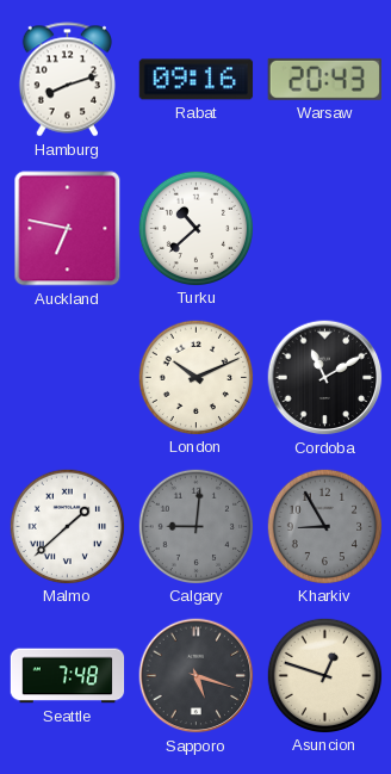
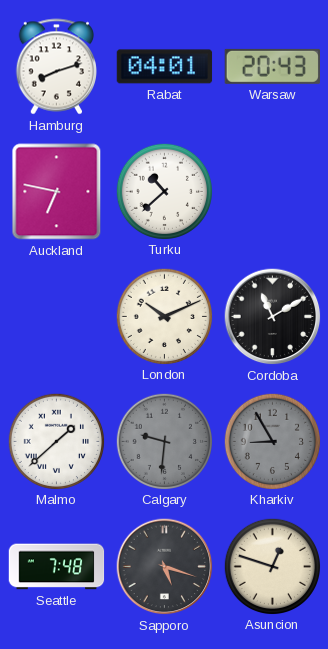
Rabat: 09:16 -> 04:01
Calgary: 9:01 -> 9:31
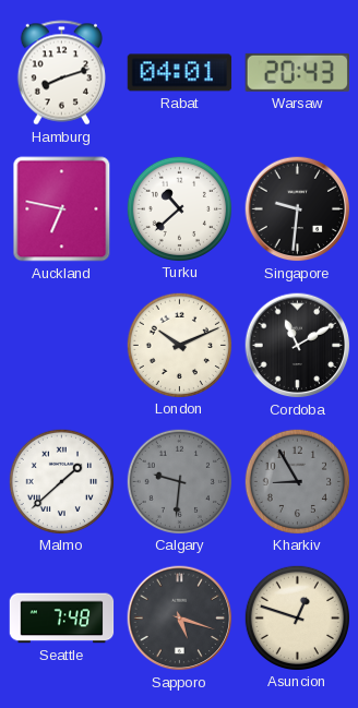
Singapore: none -> 9:31
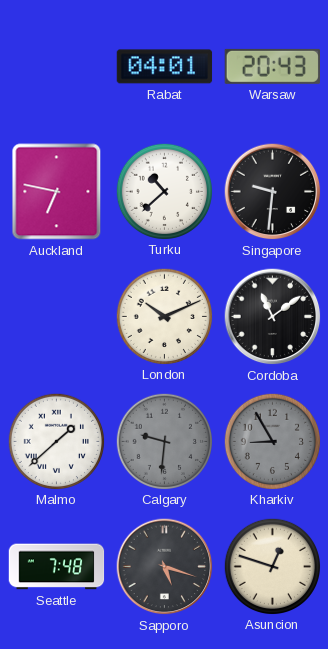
Hamburg: 8:12 -> none
Cordoba: 11:10 -> 11:09
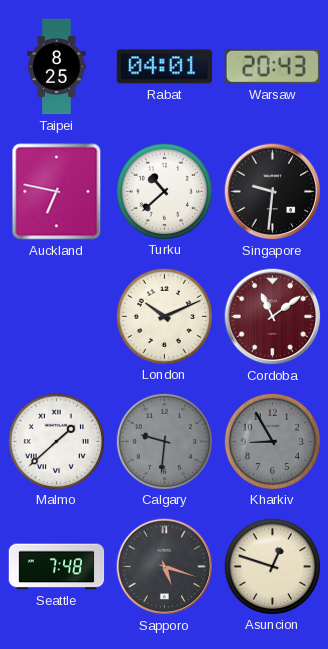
Taipei: none -> 8:25
Cordoba dial: black -> burgundy
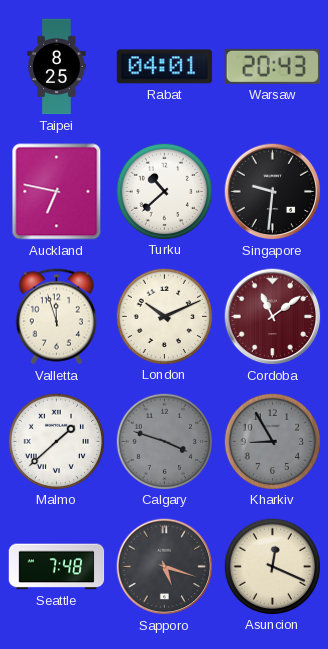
Valletta: none -> 11:57
Calgary: 9:31 -> 3:48
Asuncion: 12:48 -> 12:19
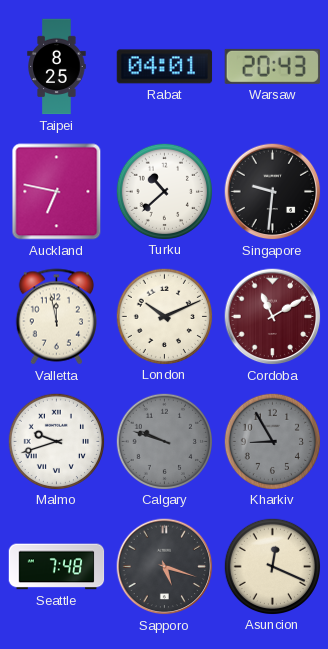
Valletta: 11:57 -> 11:58
Cordoba: 11:09 -> 11:10
Malmo: 1:38 -> 9:42
Calgary: 3:48 -> 9:48
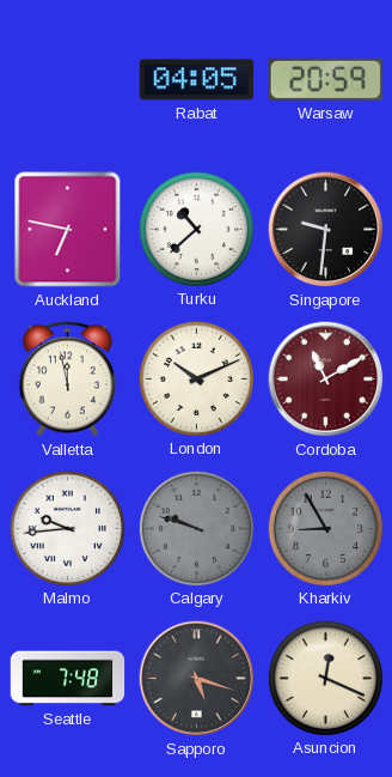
Taipei: 8:25 -> none
Rabat: 04:01 -> 04:05
Warsaw: 20:43 -> 20:59
Malmo: 9:42 -> 9:44
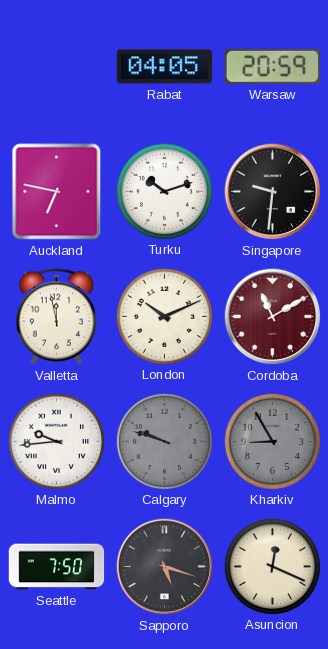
Turku: 10:38 -> 10:12
Seattle: 7:48 -> 7:50
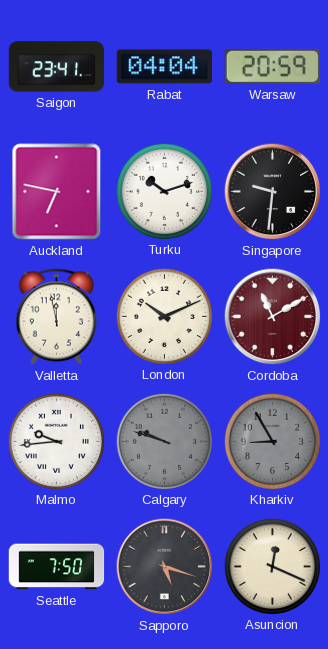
Saigon: none -> 23:41
Rabat: 04:05 -> 04:04
